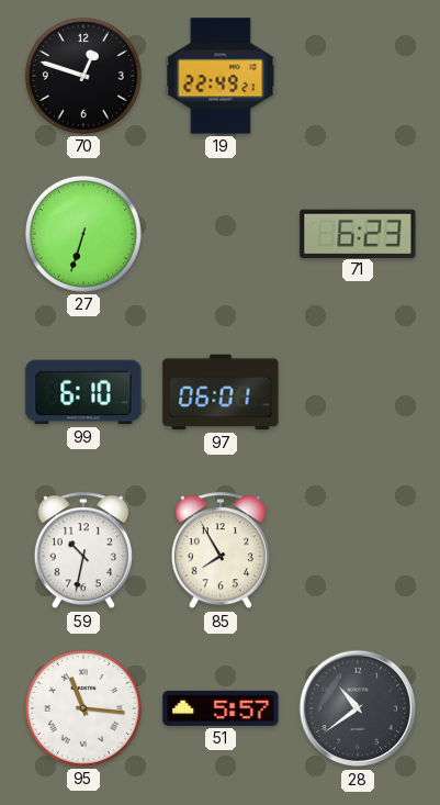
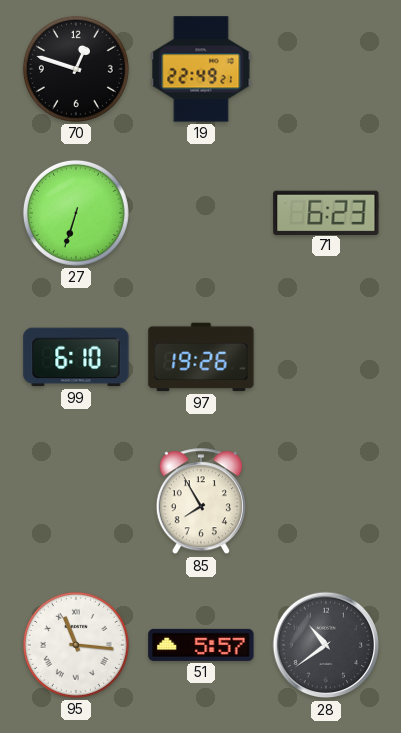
97: 06:01 -> 19:26
59: 10:32 -> none
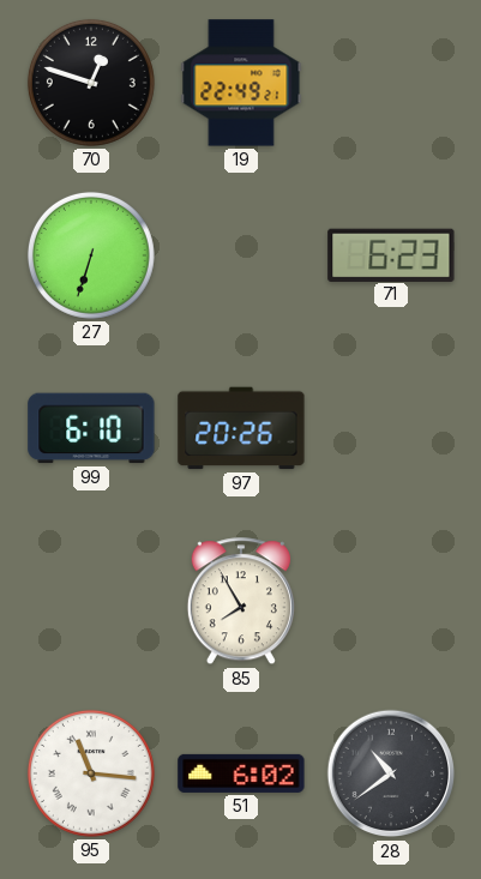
97: 19:26 -> 20:26
51: 5:57 -> 6:02
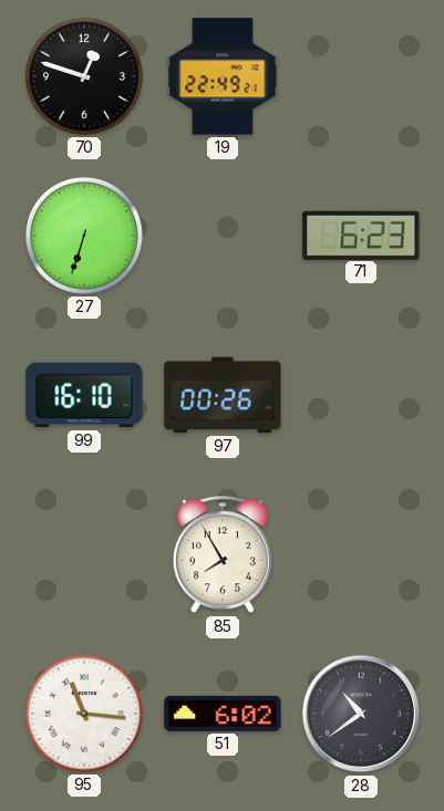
99: 6:10 -> 16:10
97: 20:26 -> 00:26
